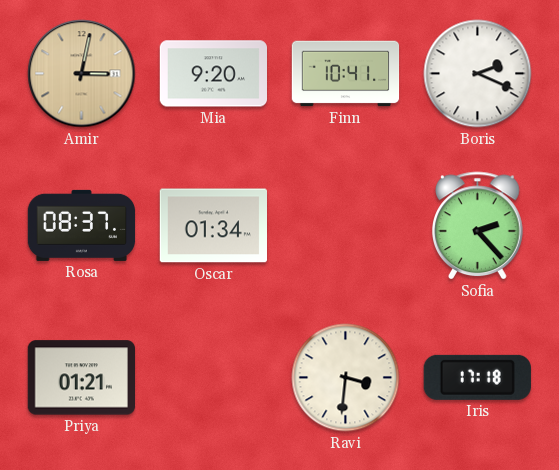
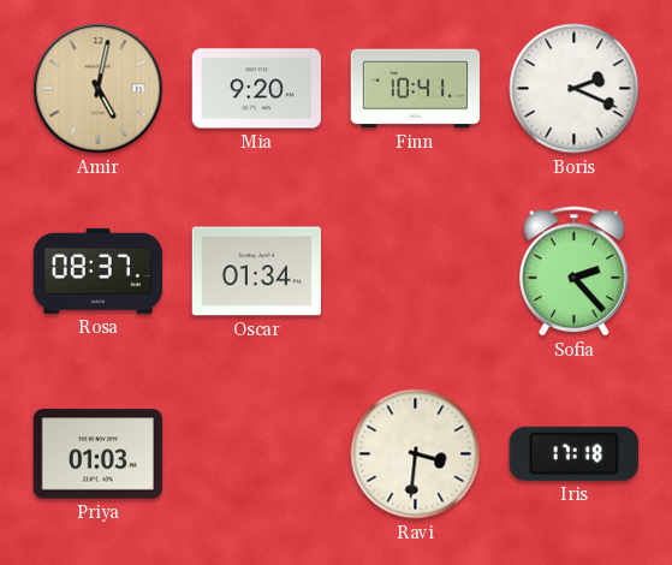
Amir: 3:02 -> 5:02
Priya: 01:21 -> 01:03
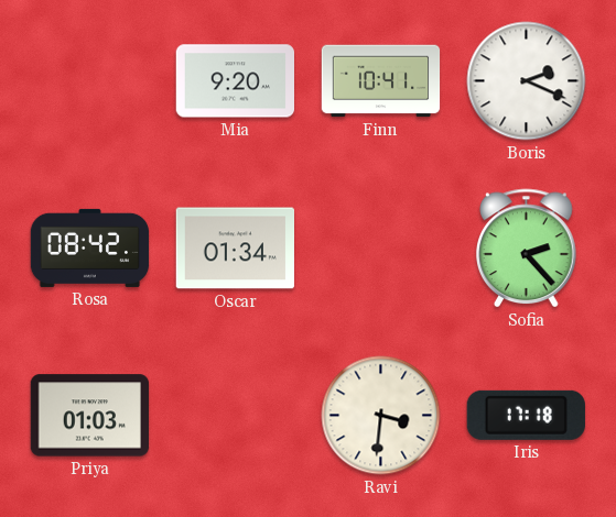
Amir: 5:02 -> none
Rosa: 08:37 -> 08:42
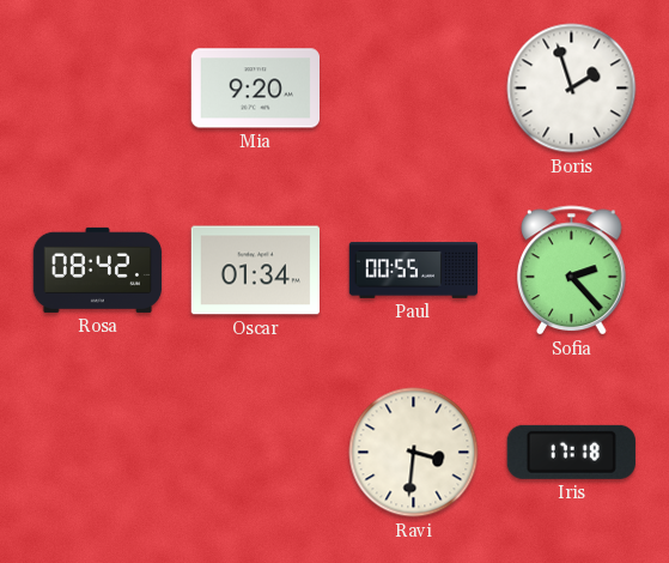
Finn: 10:41 -> none
Boris: 2:19 -> 1:57
Paul: none -> 00:55
Priya: 01:03 -> none
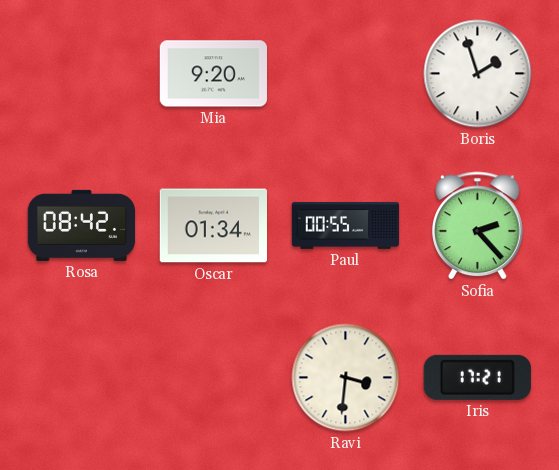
Iris: 17:18 -> 17:21
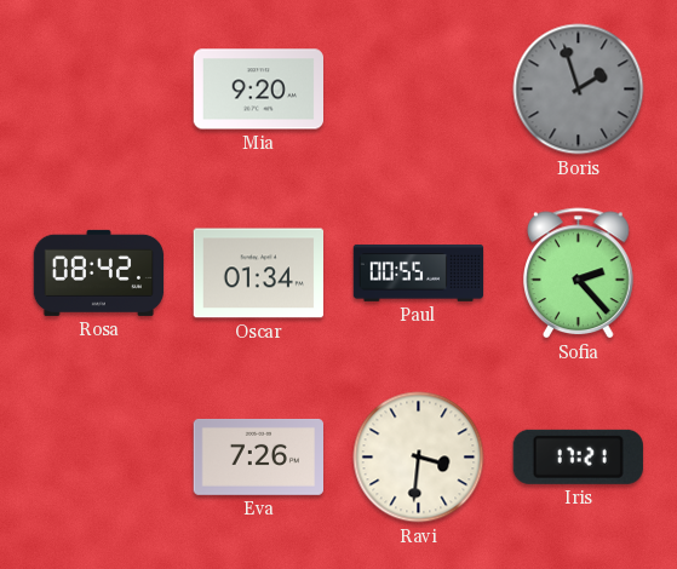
Boris dial: white -> grey
Eva: none -> 7:26
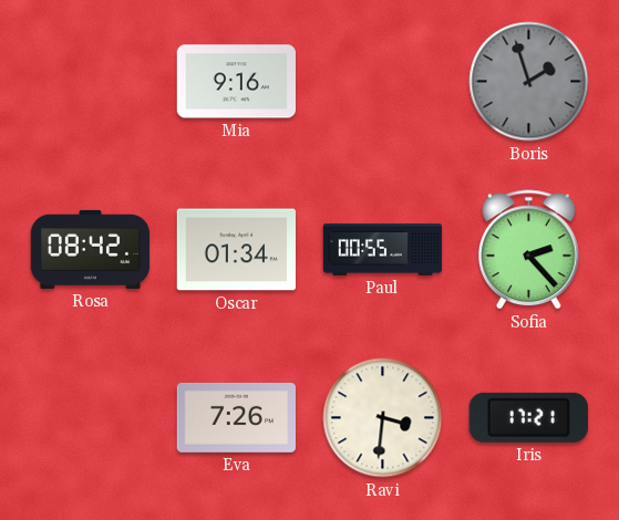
Mia: 9:20 -> 9:16
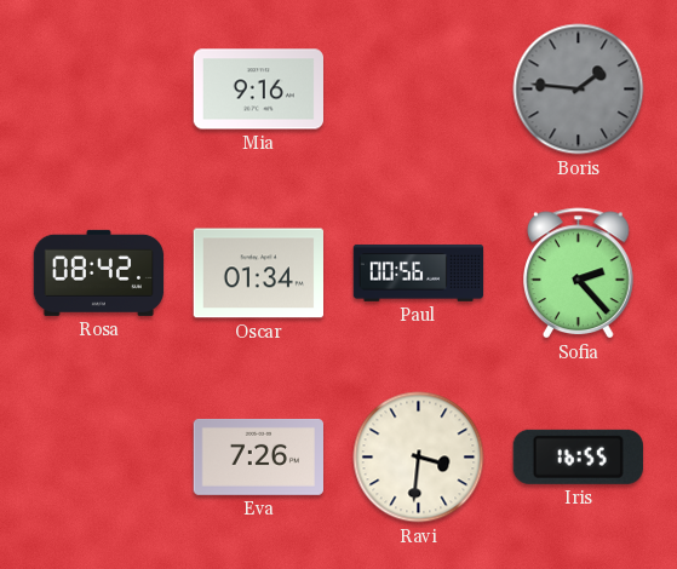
Boris: 1:57 -> 1:46
Paul: 00:55 -> 00:56
Iris: 17:21 -> 16:55
